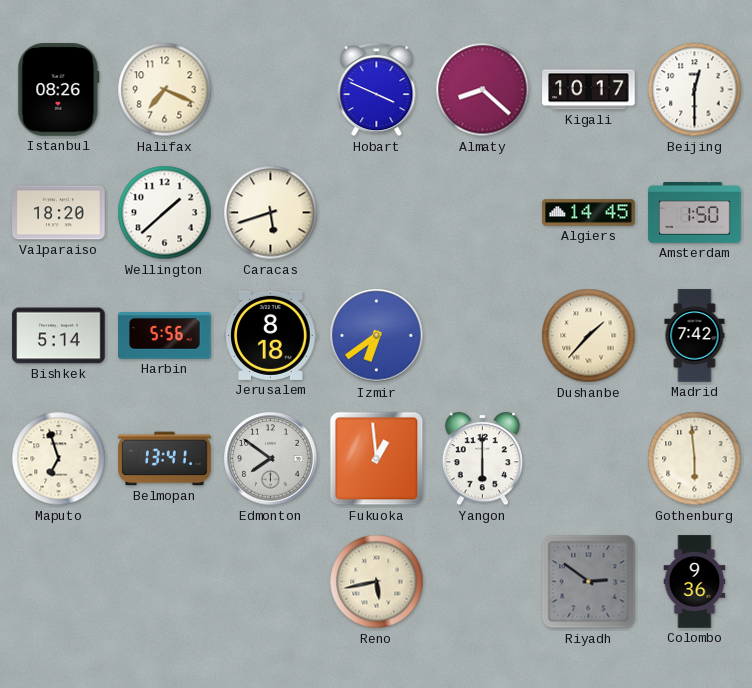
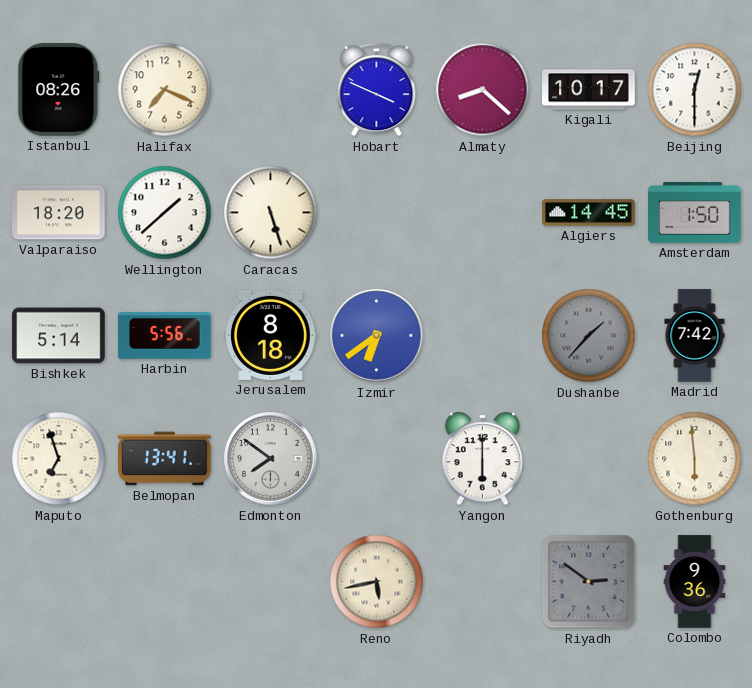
Caracas: 5:42 -> 5:27
Dushanbe dial: cream -> grey
Fukuoka: 12:59 -> none
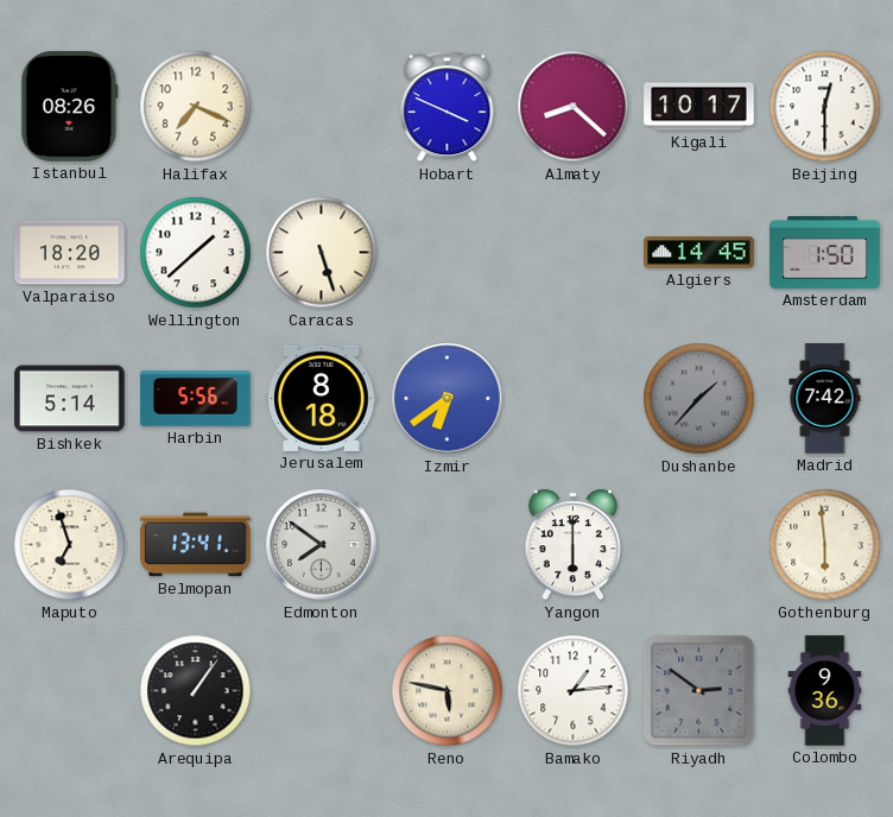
Arequipa: none -> 1:06
Reno: 5:43 -> 5:47
Bamako: none -> 1:14
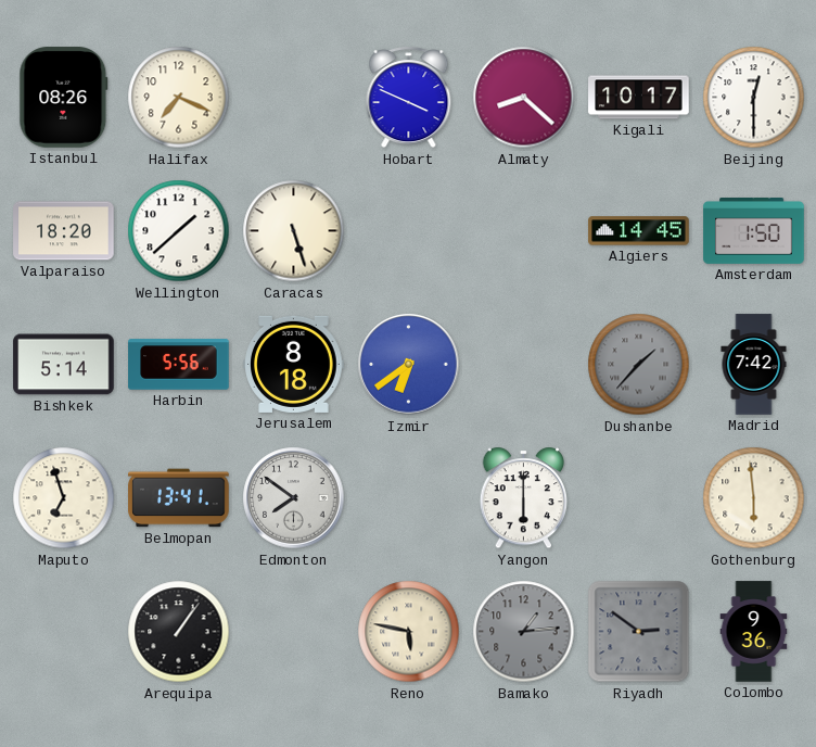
Bamako dial: white -> grey
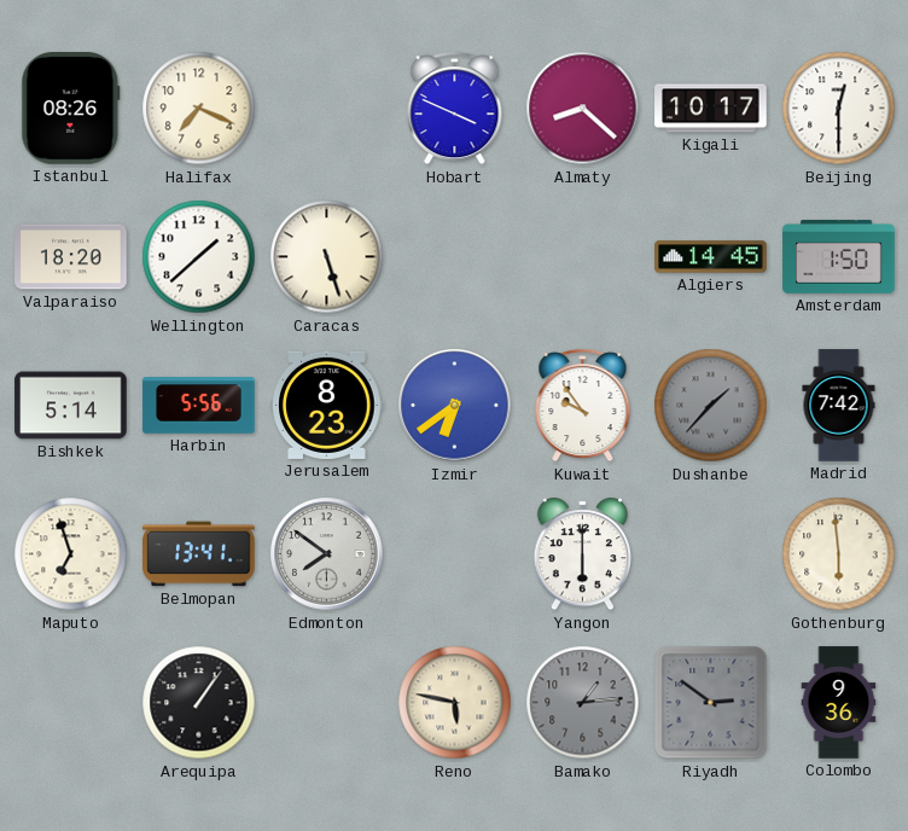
Jerusalem: 8:18 -> 8:23
Kuwait: none -> 9:54
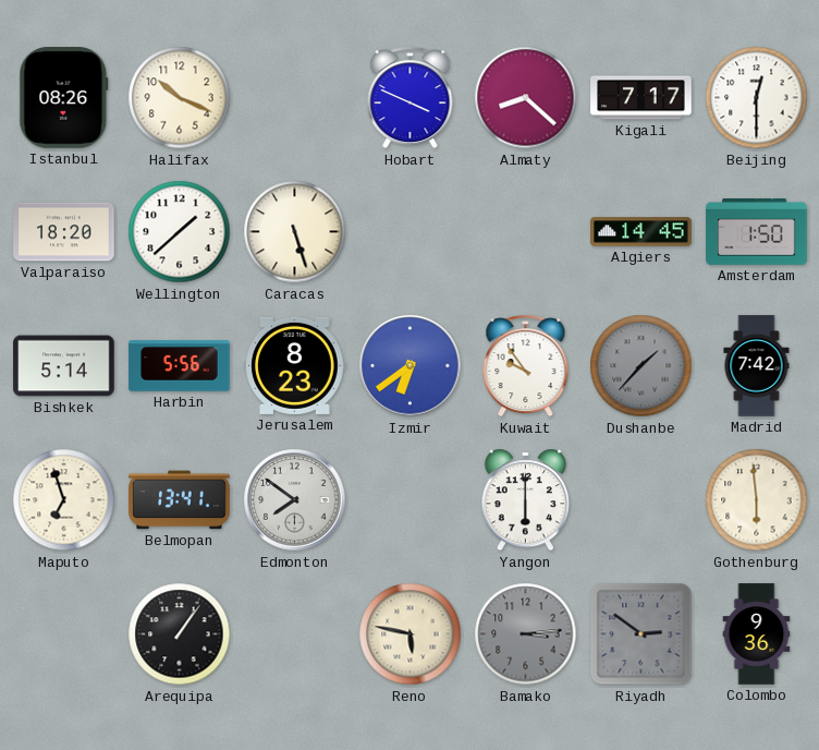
Halifax: 7:19 -> 10:19
Kigali: 10:17 -> 7:17
Bamako: 1:14 -> 3:14
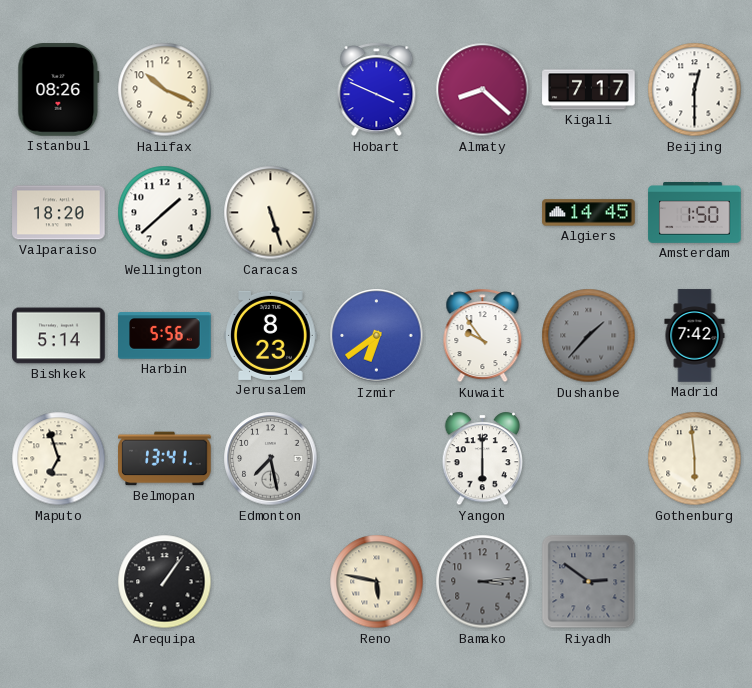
Edmonton: 7:51 -> 7:28
Colombo: 9:36 -> none
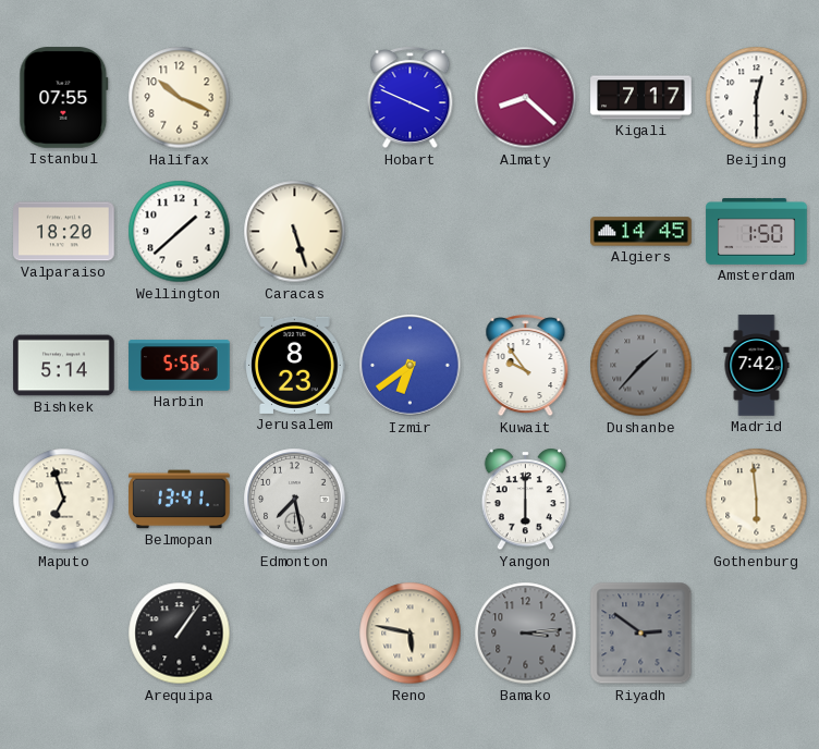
Istanbul: 08:26 -> 07:55
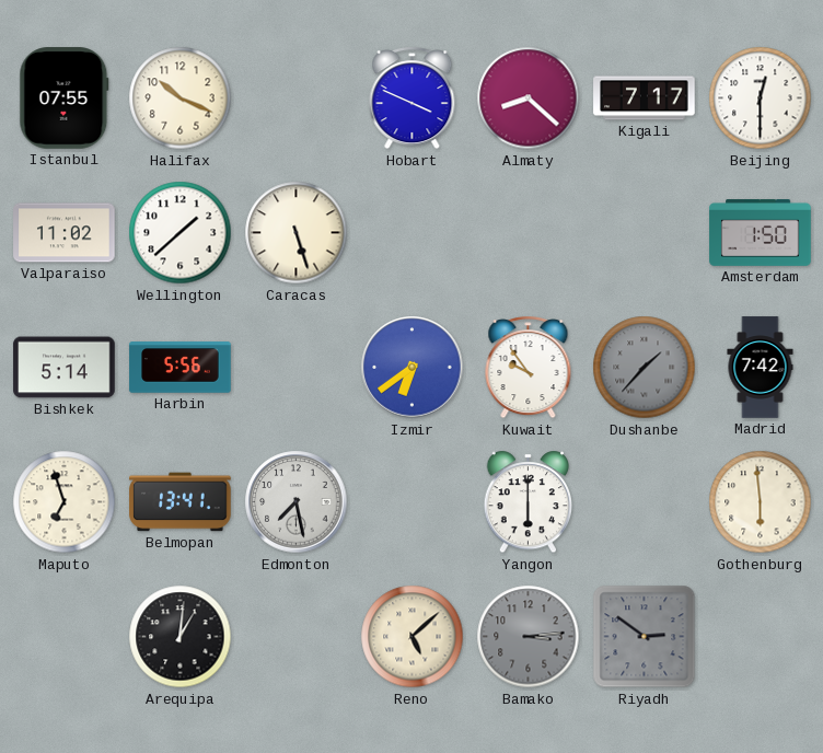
Valparaiso: 18:20 -> 11:02
Algiers: 14:45 -> none
Jerusalem: 8:23 -> none
Arequipa: 1:06 -> 1:01
Reno: 5:47 -> 5:08
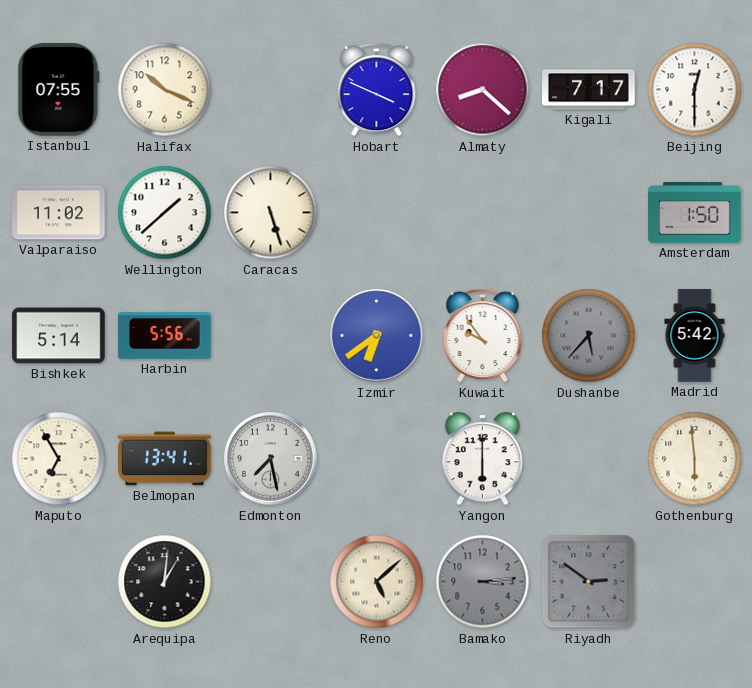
Dushanbe: 1:37 -> 5:37
Madrid: 7:42 -> 5:42
Maputo: 6:57 -> 6:55
